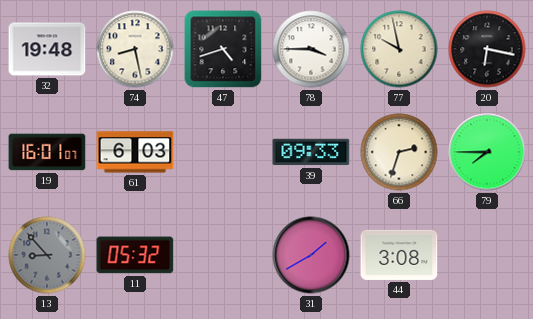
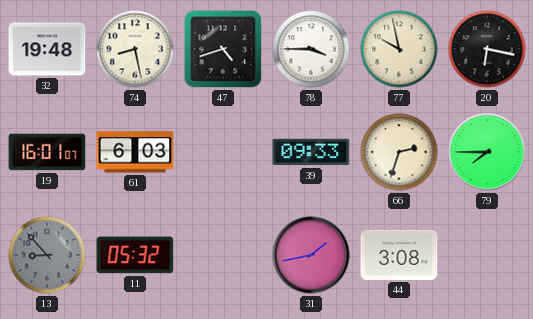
31: 1:40 -> 1:43
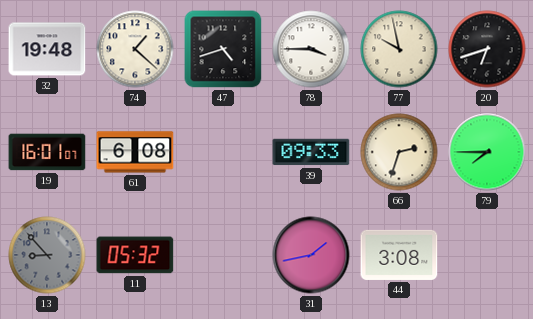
74: 8:28 -> 1:22
20: 6:17 -> 6:42
61: 6:03 -> 6:08
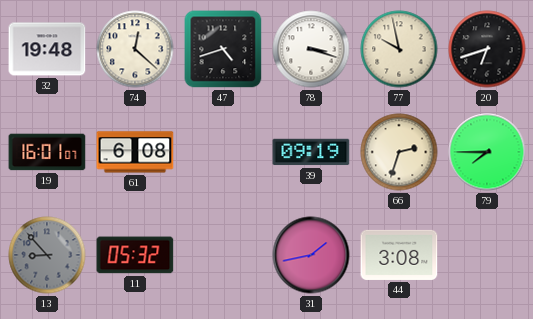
74: 1:22 -> 12:22
78: 3:45 -> 3:18
39: 09:33 -> 09:19
